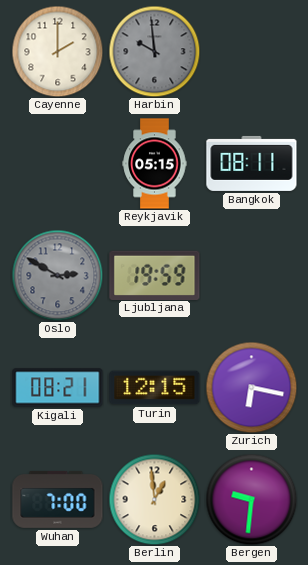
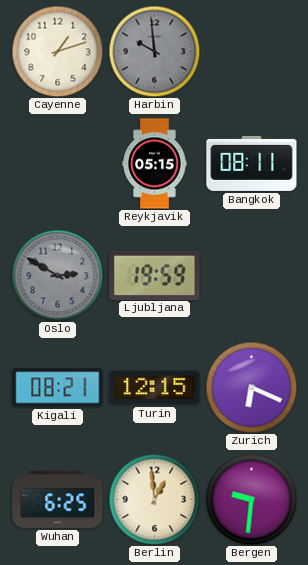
Cayenne: 2:00 -> 1:12
Zurich: 6:17 -> 6:19
Wuhan: 7:00 -> 6:25
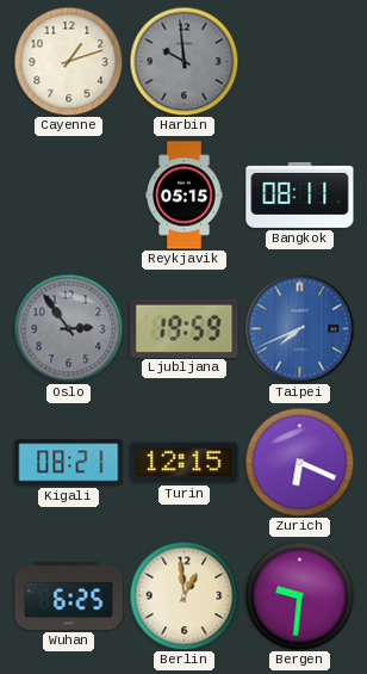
Oslo: 2:50 -> 2:54
Taipei: none -> 7:41
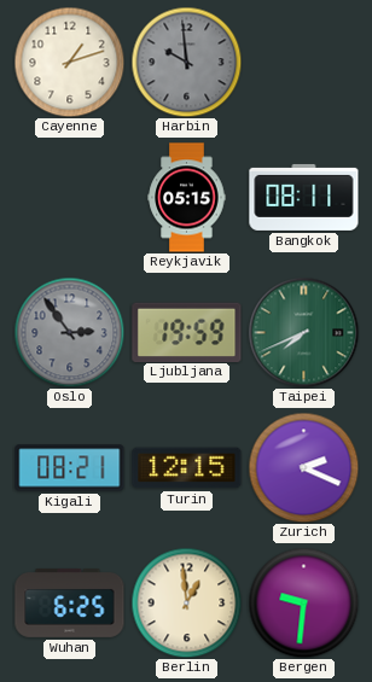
Taipei dial: blue -> green
Zurich: 6:19 -> 2:19
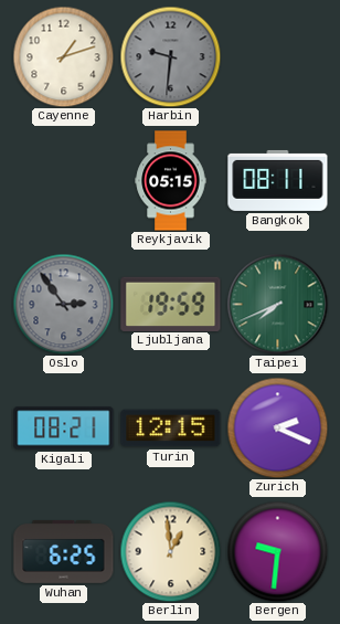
Harbin: 9:59 -> 9:31
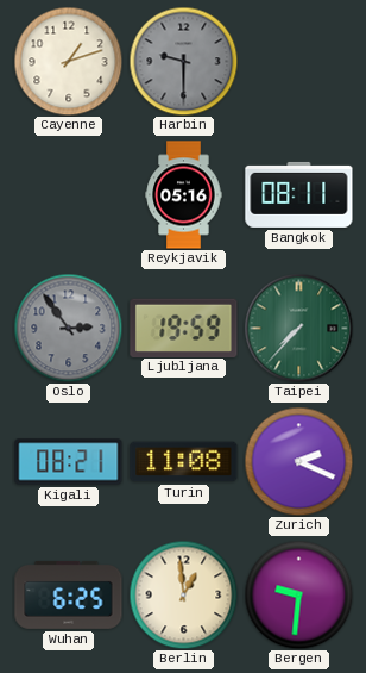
Harbin: 9:31 -> 9:30
Reykjavik: 05:15 -> 05:16
Taipei: 7:41 -> 7:37
Turin: 12:15 -> 11:08
